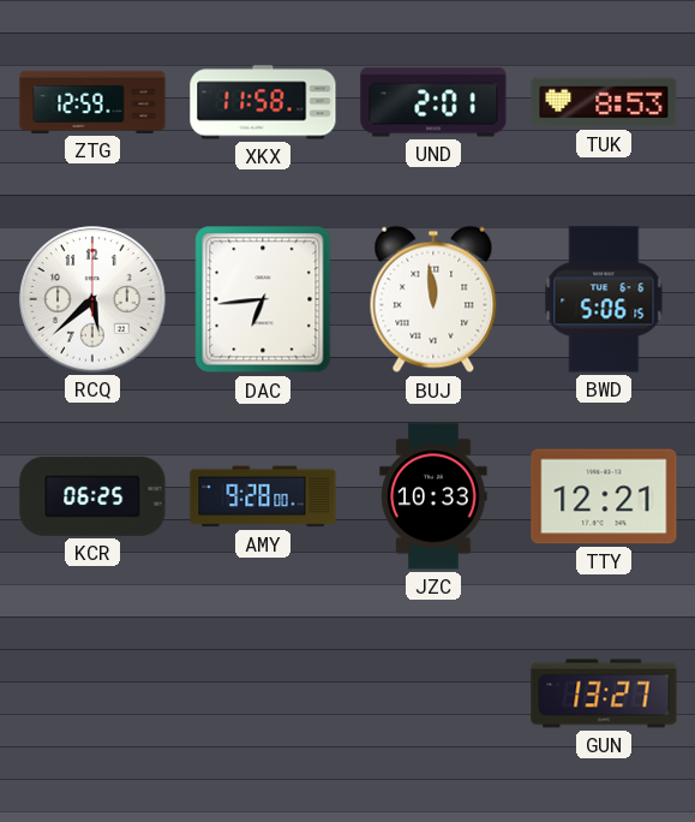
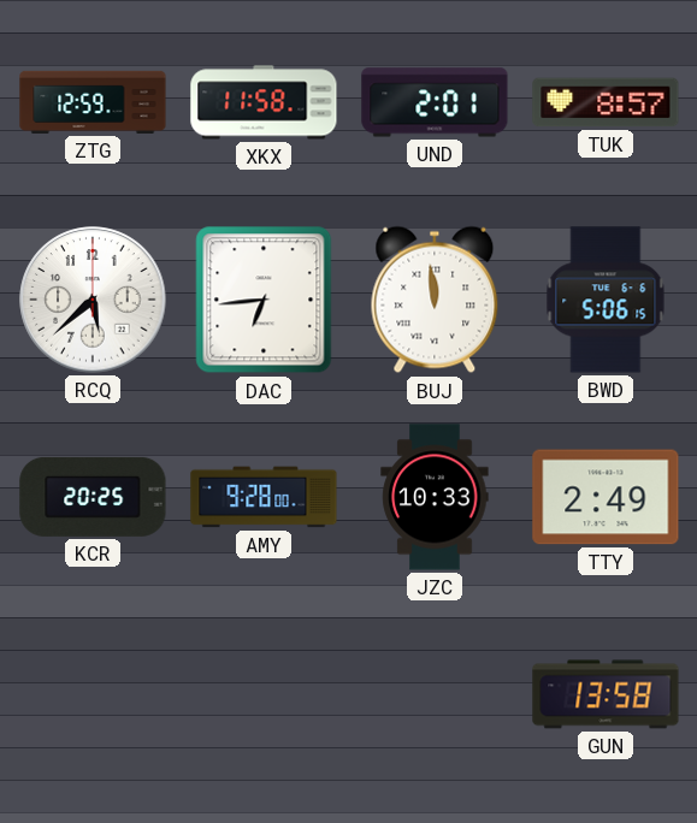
TUK: 8:53 -> 8:57
KCR: 06:25 -> 20:25
TTY: 12:21 -> 2:49
GUN: 13:27 -> 13:58
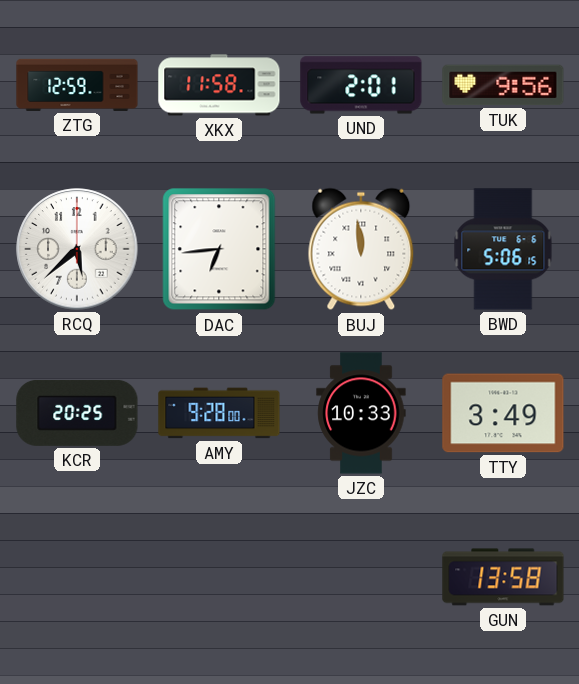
TUK: 8:57 -> 9:56
TTY: 2:49 -> 3:49
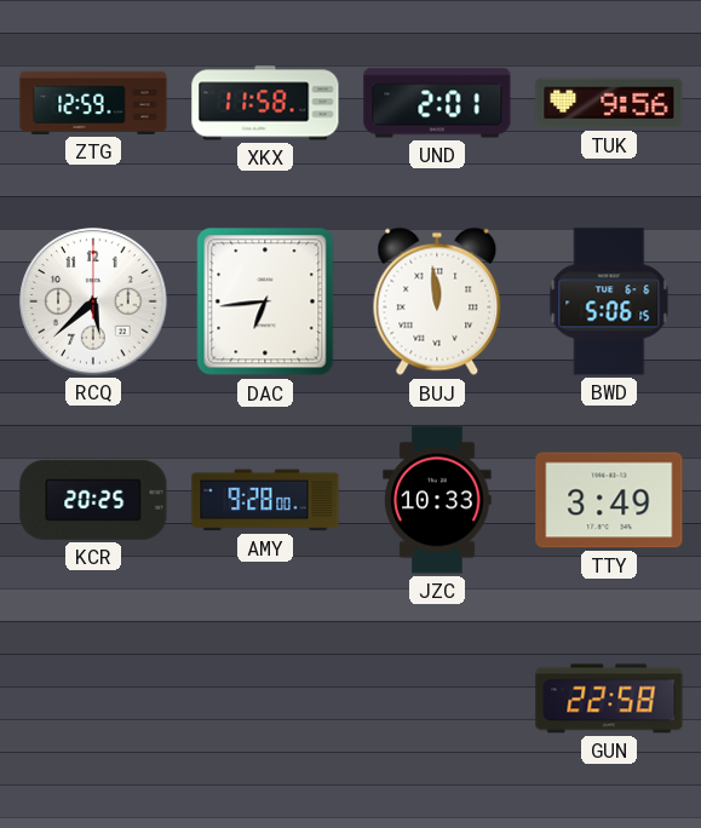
GUN: 13:58 -> 22:58
